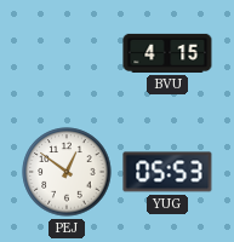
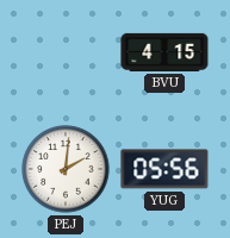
PEJ: 12:51 -> 2:01
YUG: 05:53 -> 05:56
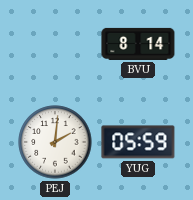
BVU: 4:15 -> 8:14
YUG: 05:56 -> 05:59
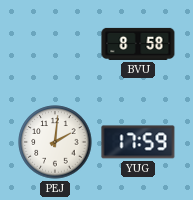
BVU: 8:14 -> 8:58
YUG: 05:59 -> 17:59
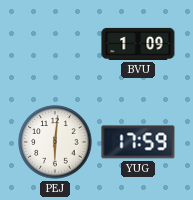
BVU: 8:58 -> 1:09
PEJ: 2:01 -> 6:01
